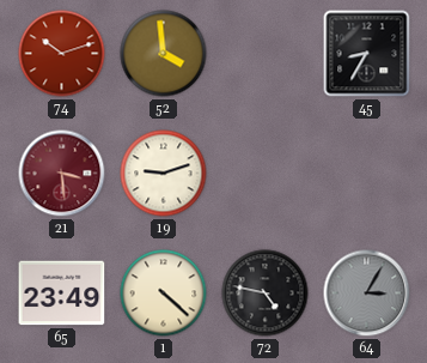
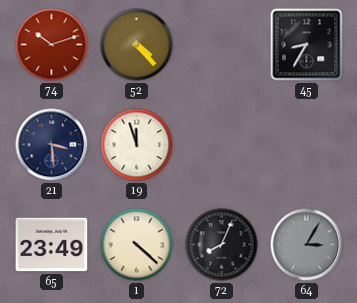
52: 3:59 -> 4:23
21 dial: burgundy -> navy
19: 9:12 -> 11:57
72: 4:47 -> 8:04
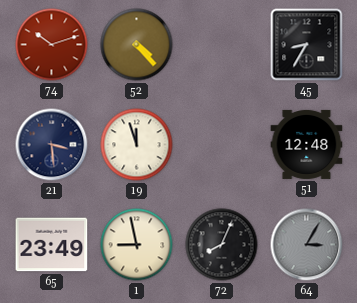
51: none -> 12:48
1: 4:22 -> 8:58
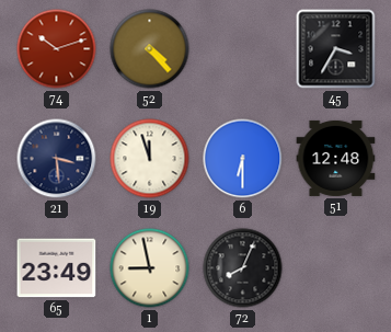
45: 8:35 -> 3:35
6: none -> 6:30
64: 3:05 -> none
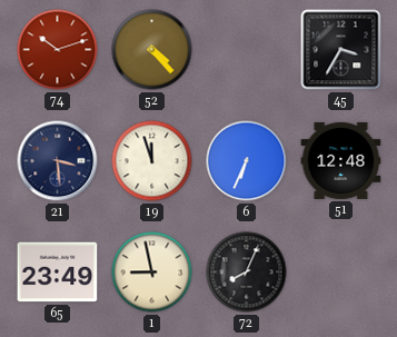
6: 6:30 -> 6:34
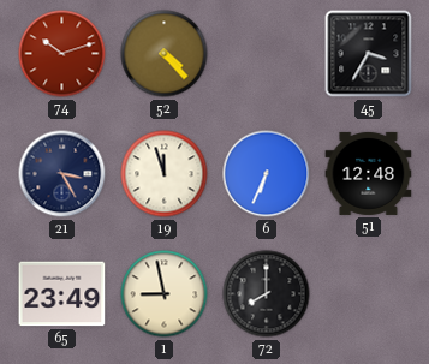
21: 3:29 -> 3:25
72: 8:04 -> 8:00
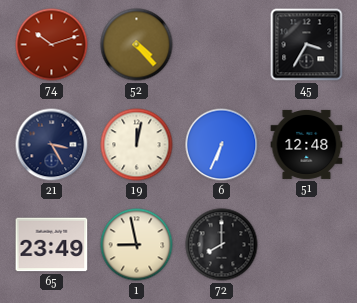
19: 11:57 -> 12:02
